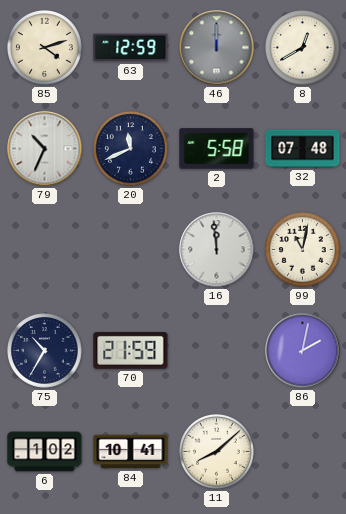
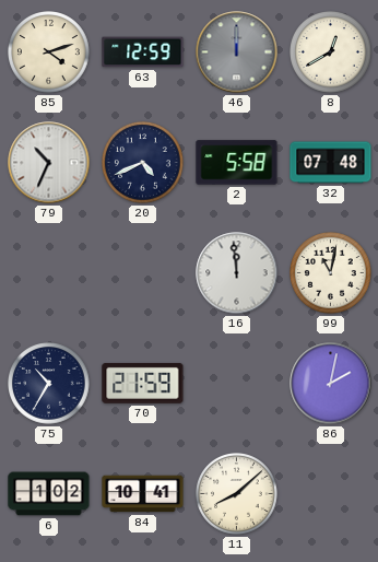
20: 11:41 -> 4:41
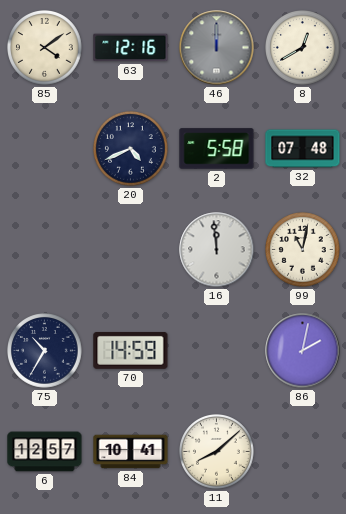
85: 4:12 -> 4:09
63: 12:59 -> 12:16
79: 10:34 -> none
70: 21:59 -> 14:59
6: 1:02 -> 12:57
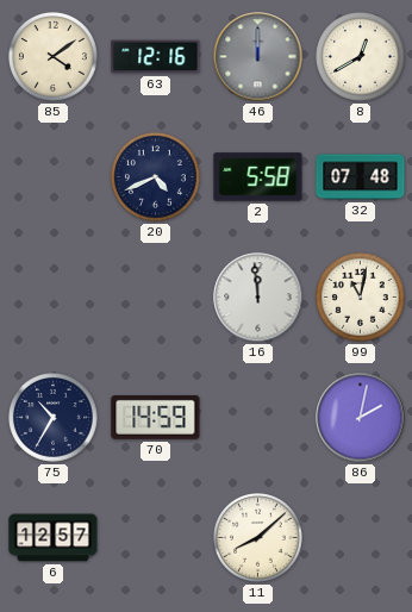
84: 10:41 -> none
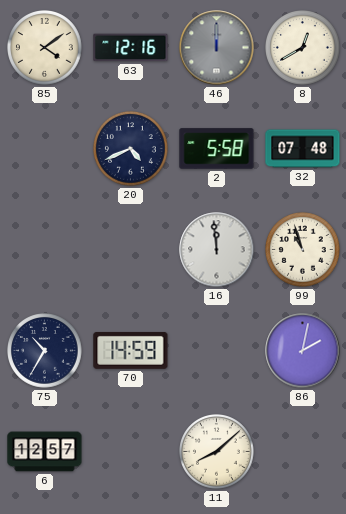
99: 11:02 -> 10:57
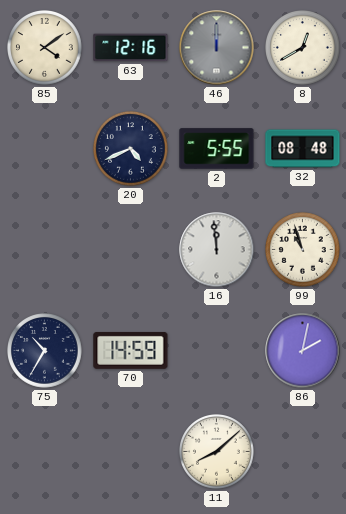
2: 5:58 -> 5:55
32: 07:48 -> 08:48
6: 12:57 -> none
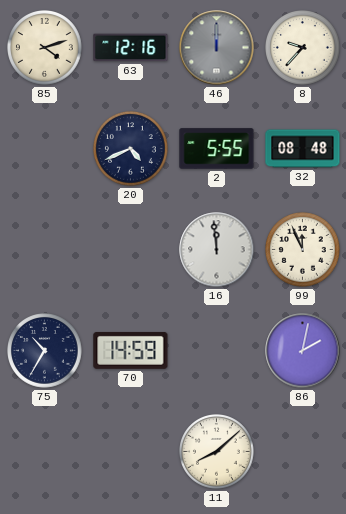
85: 4:09 -> 4:12
8: 12:40 -> 9:37
99: 10:57 -> 11:56
